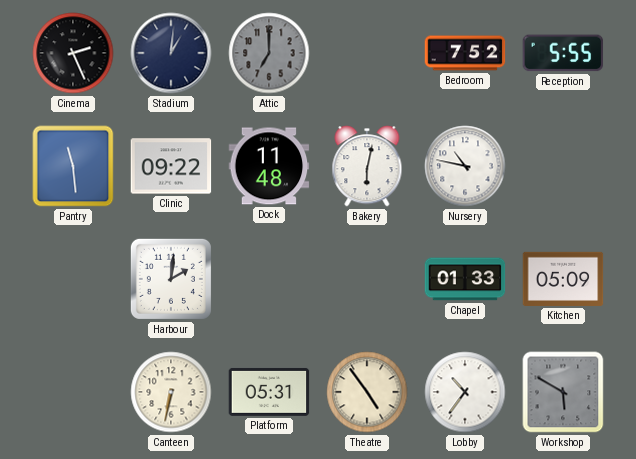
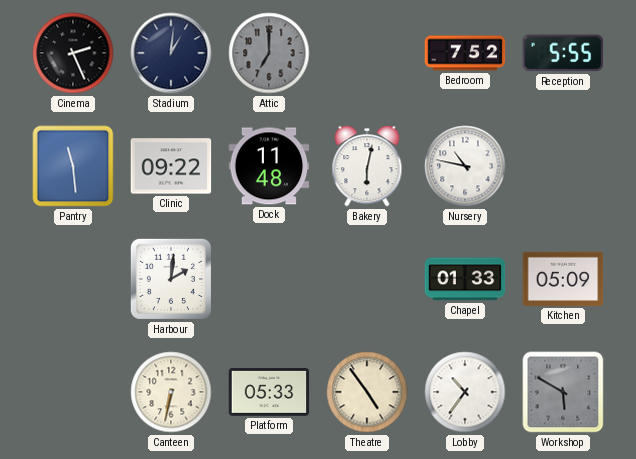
Platform: 05:31 -> 05:33
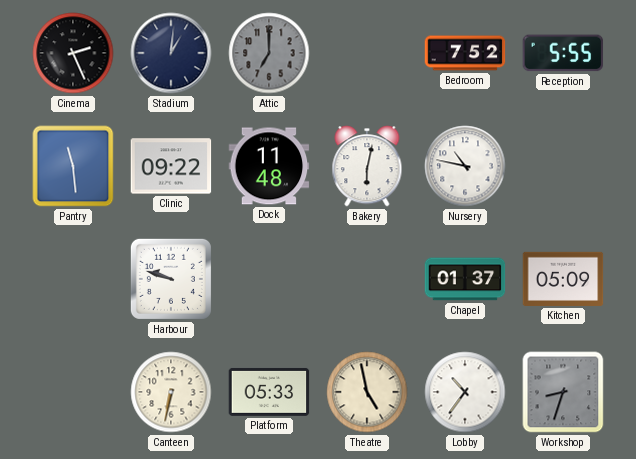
Harbour: 2:01 -> 9:48
Chapel: 01:33 -> 01:37
Theatre: 4:54 -> 4:58
Workshop: 5:50 -> 8:33
